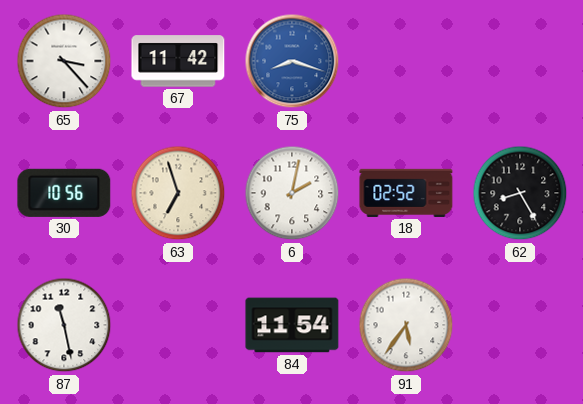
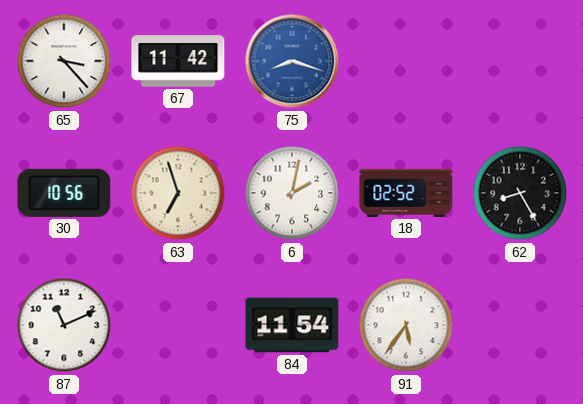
87: 11:28 -> 11:11
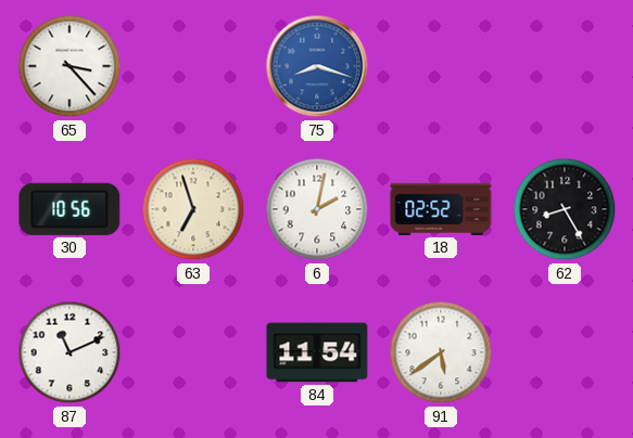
67: 11:42 -> none
91: 5:36 -> 5:39
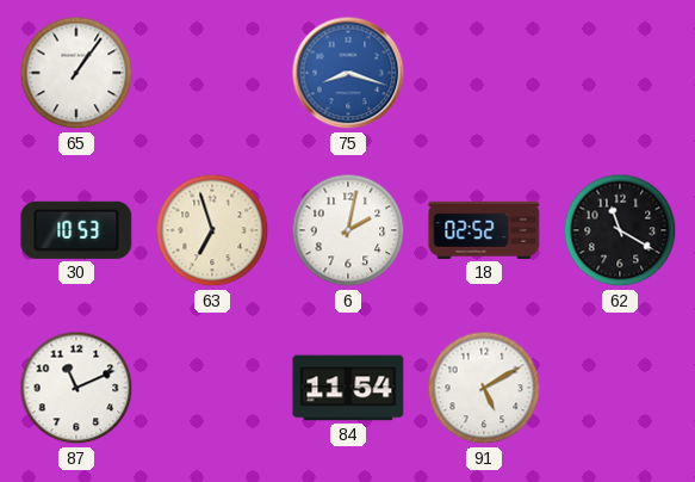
65: 3:23 -> 1:06
30: 10:56 -> 10:53
62: 8:25 -> 11:20
91: 5:39 -> 5:10
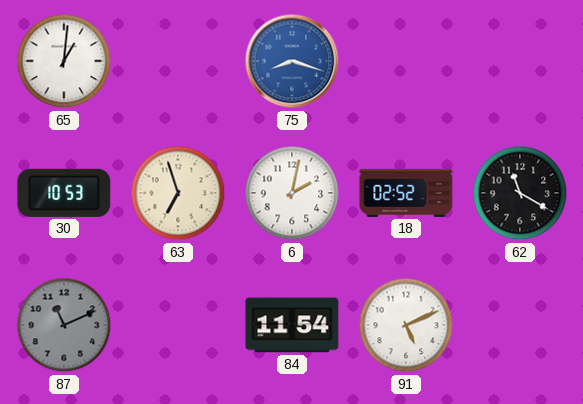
65: 1:06 -> 1:01
87 dial: white -> grey
91: 5:10 -> 5:11
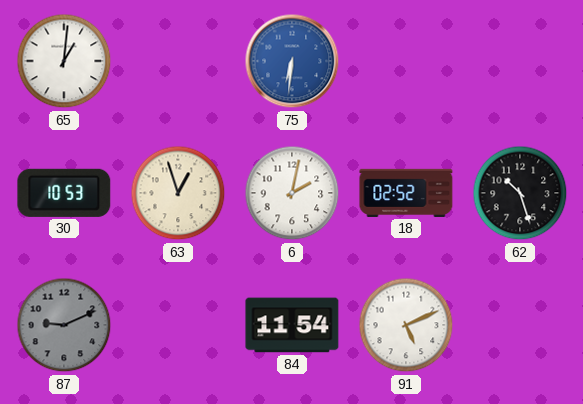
75: 8:18 -> 6:31
63: 6:57 -> 12:57
62: 11:20 -> 10:27
87: 11:11 -> 9:11
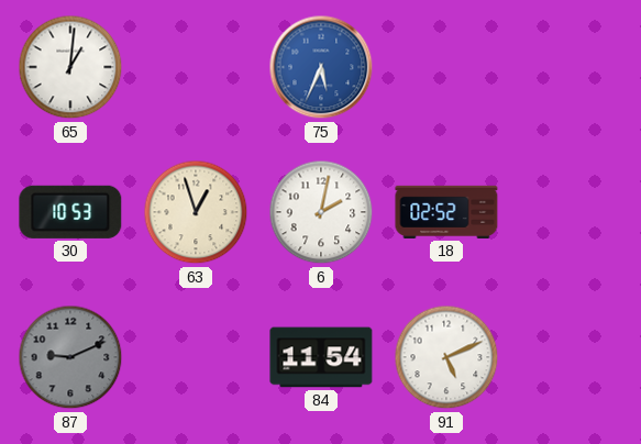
75: 6:31 -> 5:34
62: 10:27 -> none
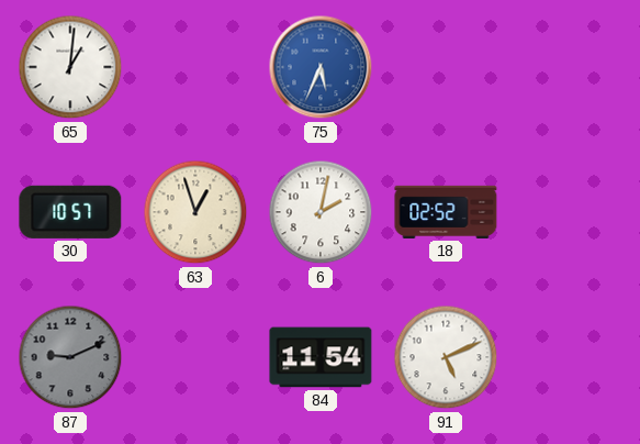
30: 10:53 -> 10:57
